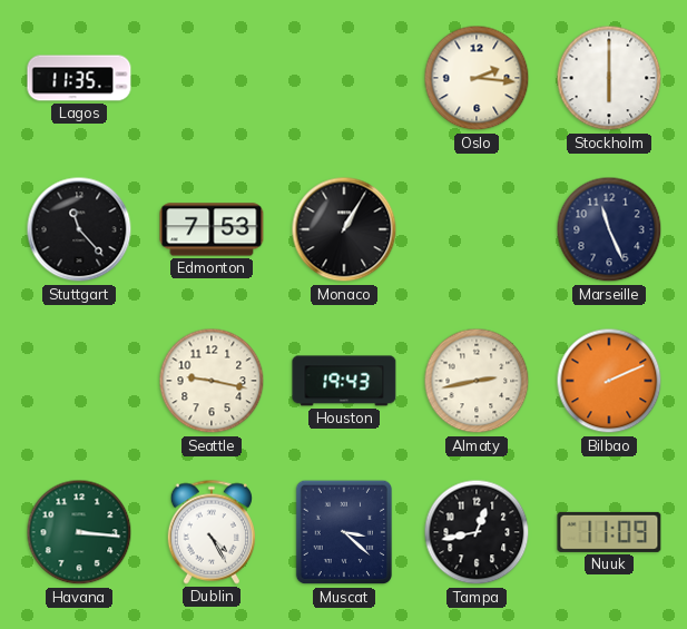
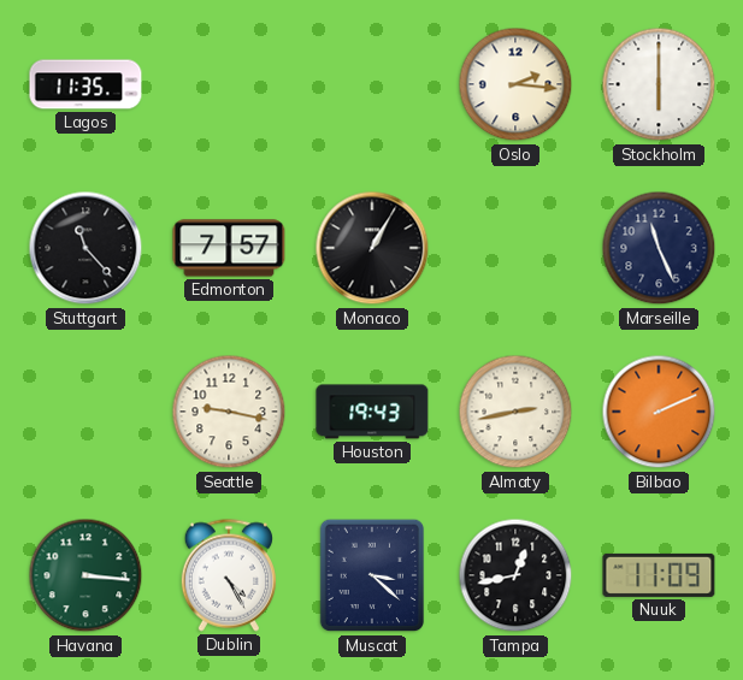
Edmonton: 7:53 -> 7:57
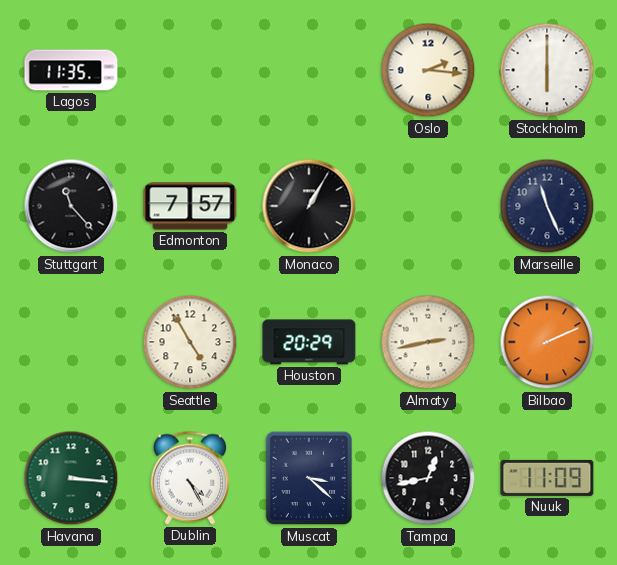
Seattle: 9:17 -> 4:55
Houston: 19:43 -> 20:29
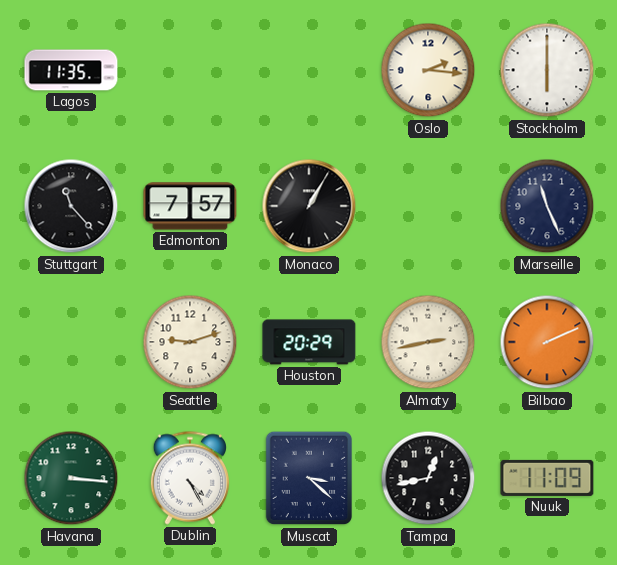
Seattle: 4:55 -> 9:12
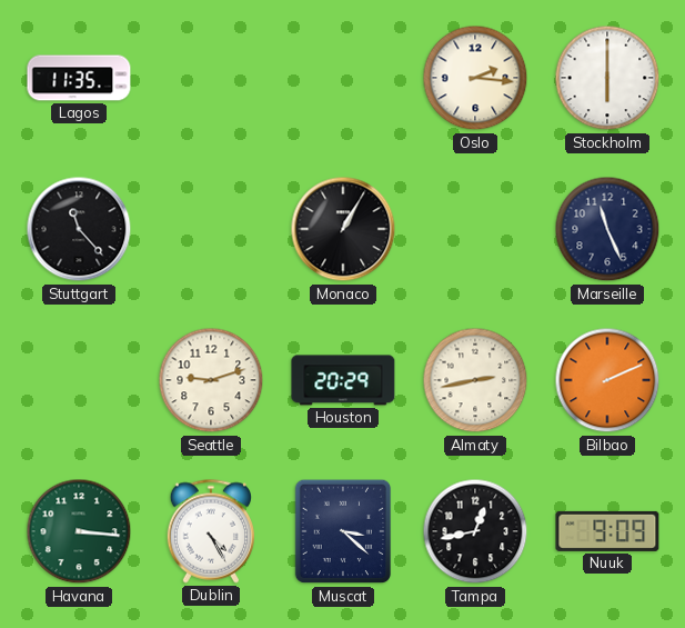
Edmonton: 7:57 -> none
Nuuk: 11:09 -> 9:09
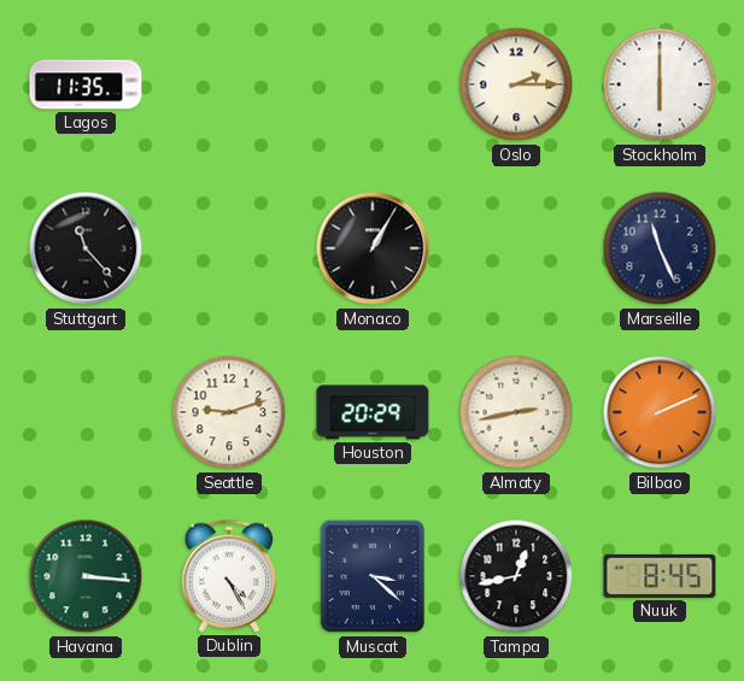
Oslo: 2:16 -> 2:15
Nuuk: 9:09 -> 8:45
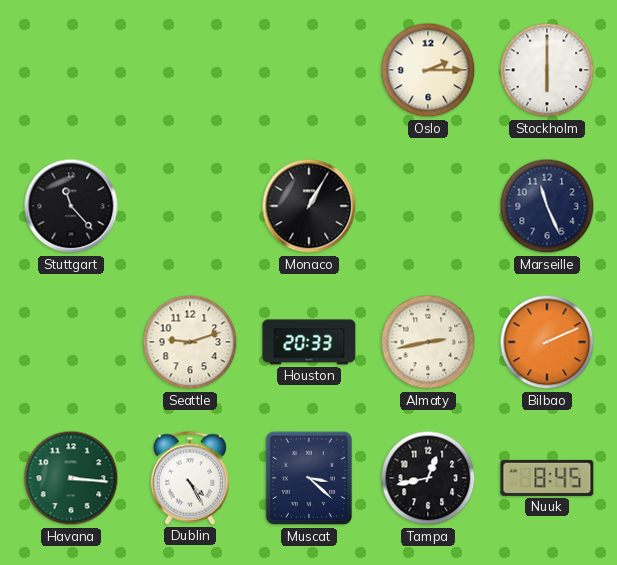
Lagos: 11:35 -> none
Houston: 20:29 -> 20:33
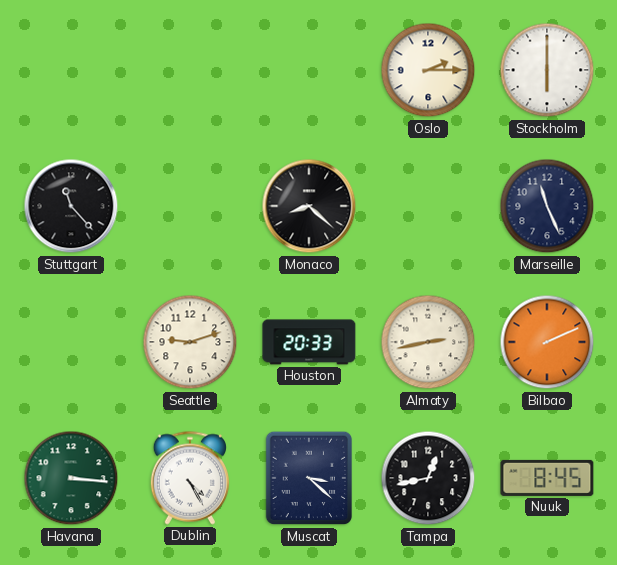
Monaco: 1:05 -> 8:22
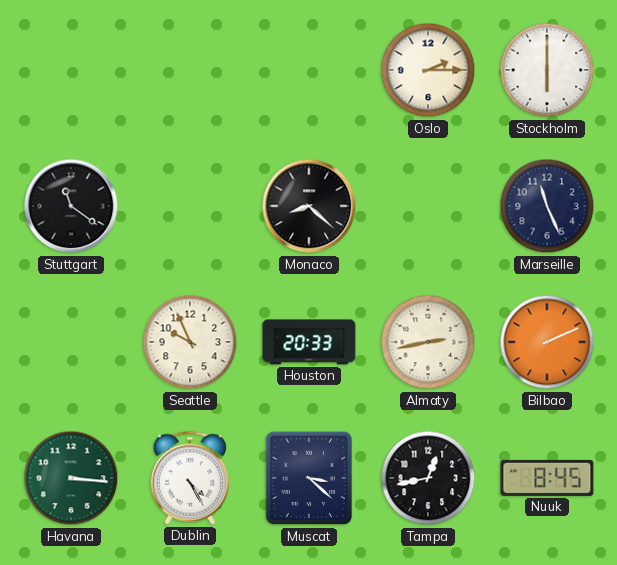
Stuttgart: 11:23 -> 11:21
Seattle: 9:12 -> 9:56
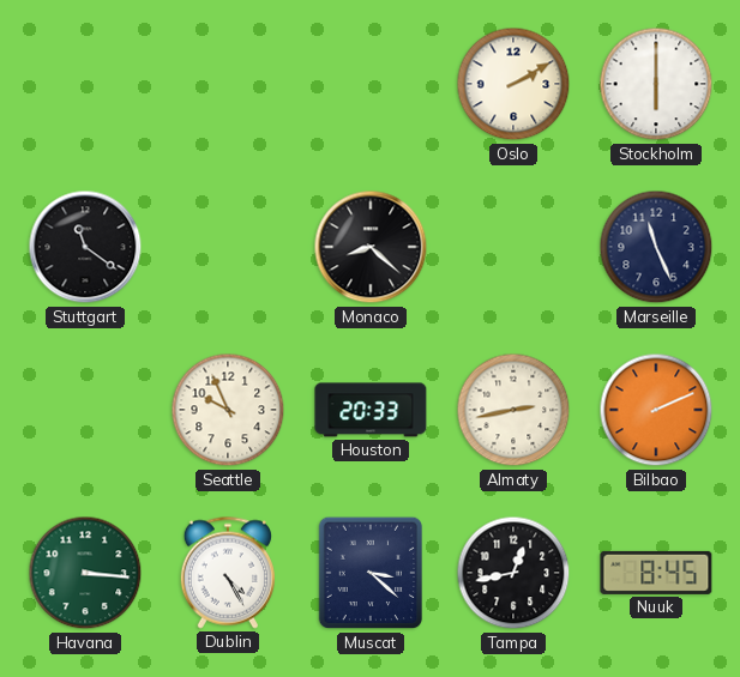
Oslo: 2:15 -> 2:10
